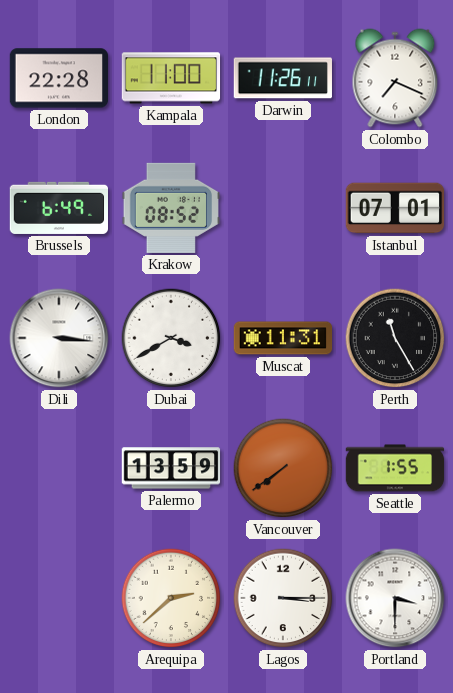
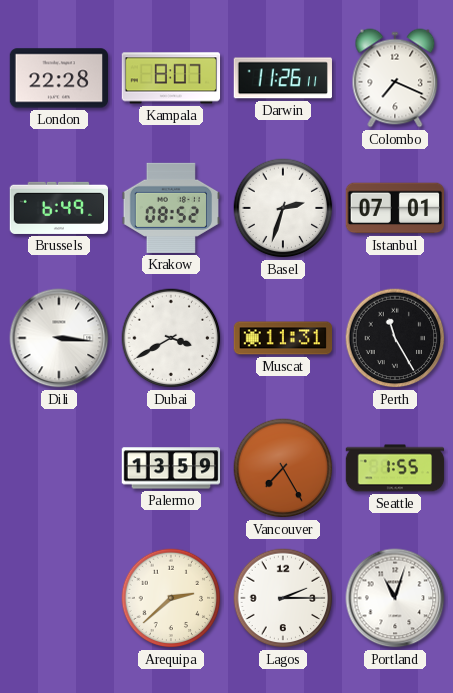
Kampala: 11:00 -> 8:07
Basel: none -> 2:33
Vancouver: 7:39 -> 7:25
Lagos: 3:15 -> 2:15
Portland: 3:30 -> 11:03
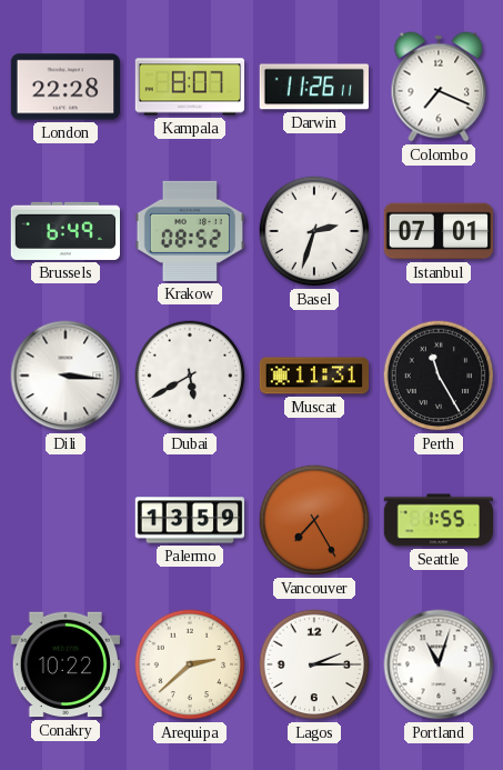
Dubai: 3:40 -> 5:40
Conakry: none -> 10:22
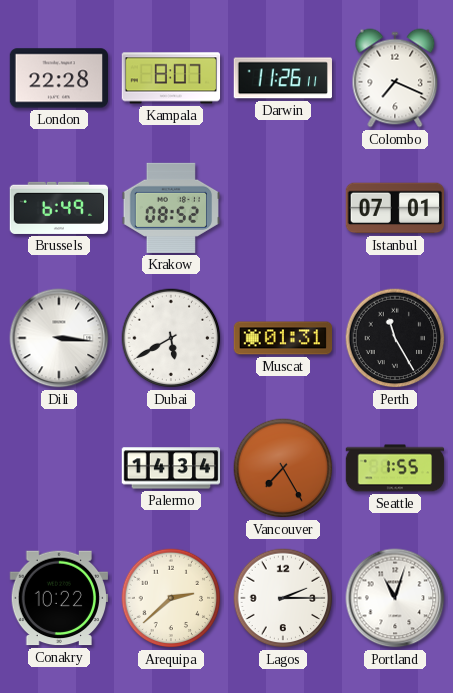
Basel: 2:33 -> none
Muscat: 11:31 -> 01:31
Palermo: 13:59 -> 14:34
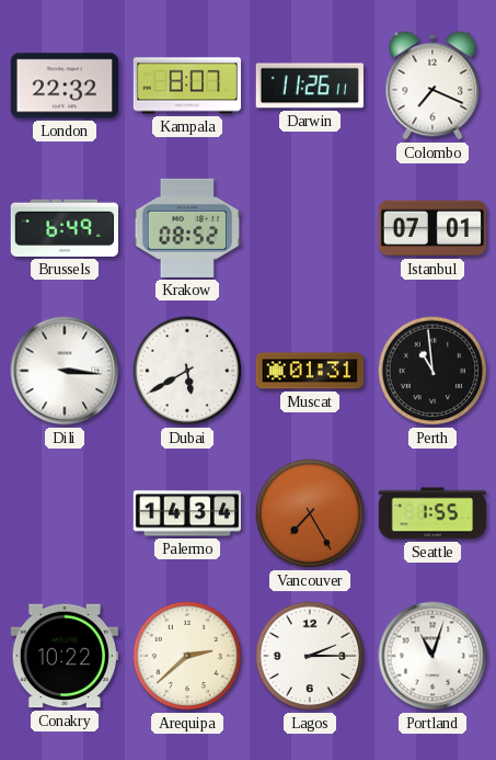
London: 22:28 -> 22:32
Perth: 11:25 -> 10:59
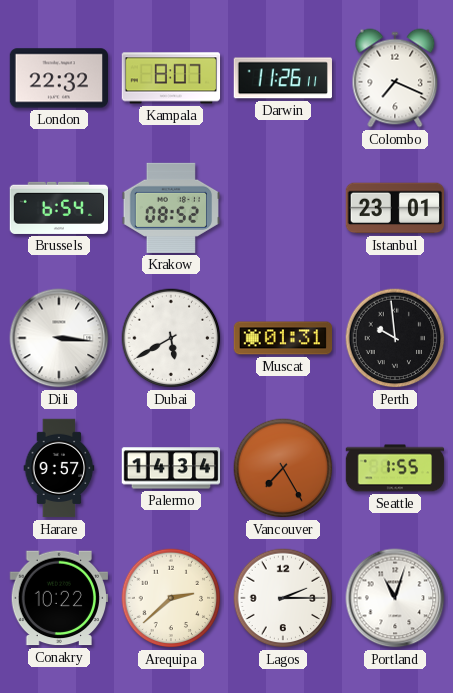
Brussels: 6:49 -> 6:54
Istanbul: 07:01 -> 23:01
Perth: 10:59 -> 9:59
Harare: none -> 9:57
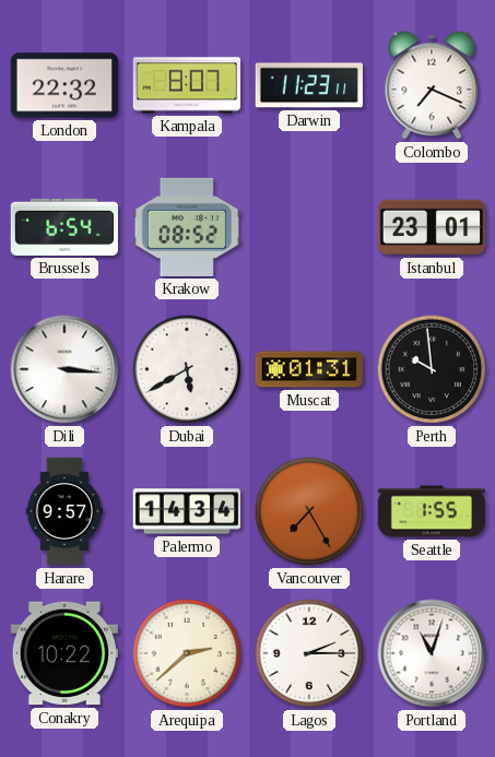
Darwin: 11:26 -> 11:23
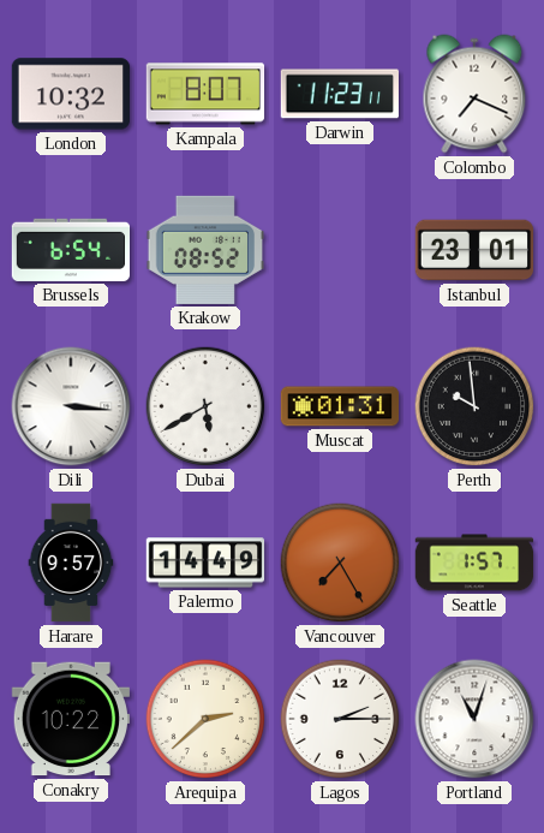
London: 22:32 -> 10:32
Palermo: 14:34 -> 14:49
Seattle: 1:55 -> 1:57
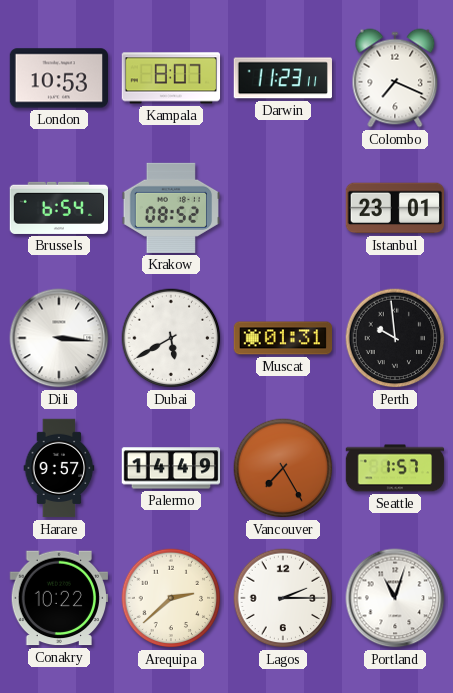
London: 10:32 -> 10:53
